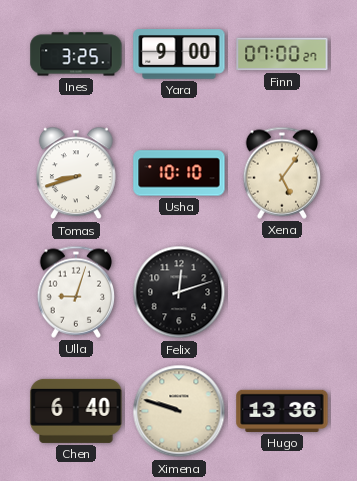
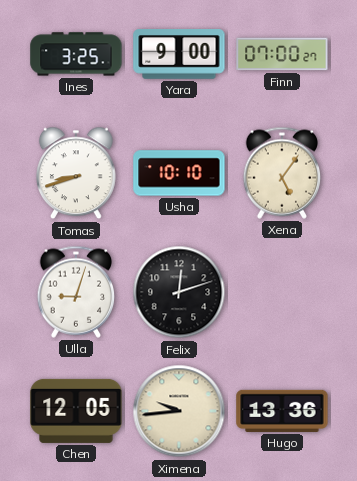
Chen: 6:40 -> 12:05
Ximena: 9:48 -> 9:44
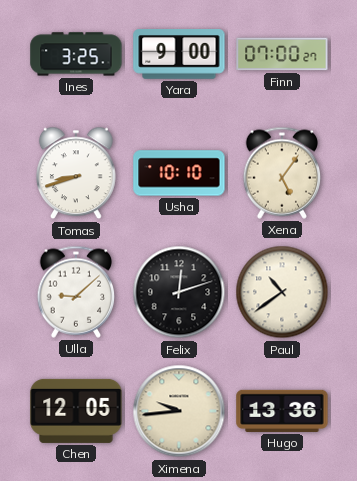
Ulla: 9:03 -> 9:08
Paul: none -> 10:39
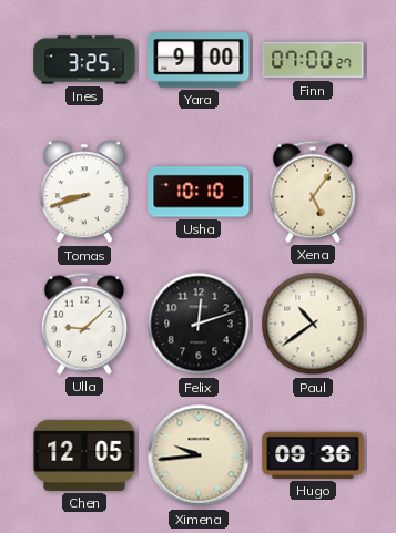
Hugo: 13:36 -> 09:36
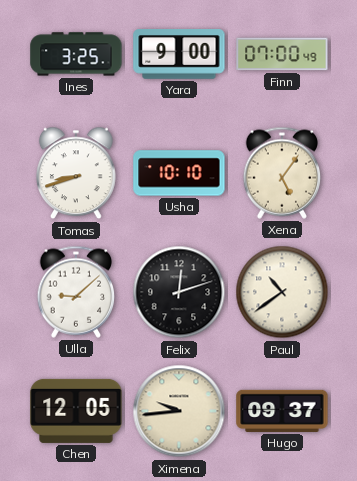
Finn: 07:00:27 -> 07:00:49
Hugo: 09:36 -> 09:37
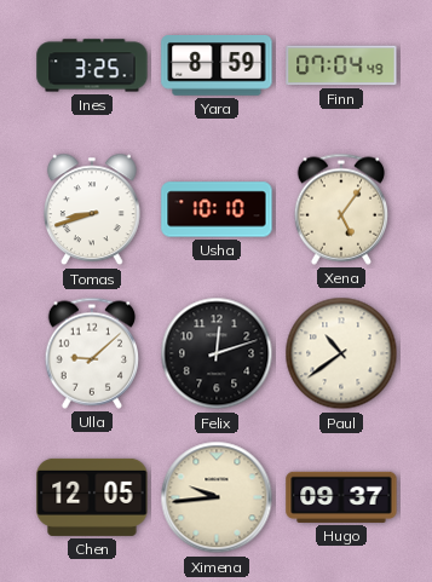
Yara: 9:00 -> 8:59
Finn: 07:00 -> 07:04
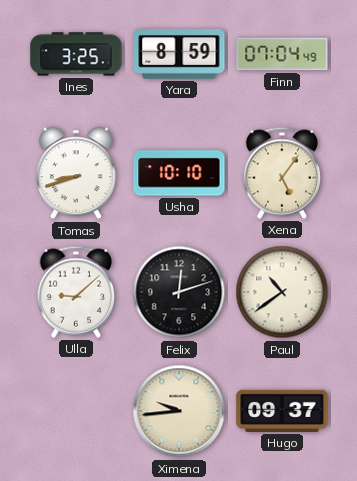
Chen: 12:05 -> none
